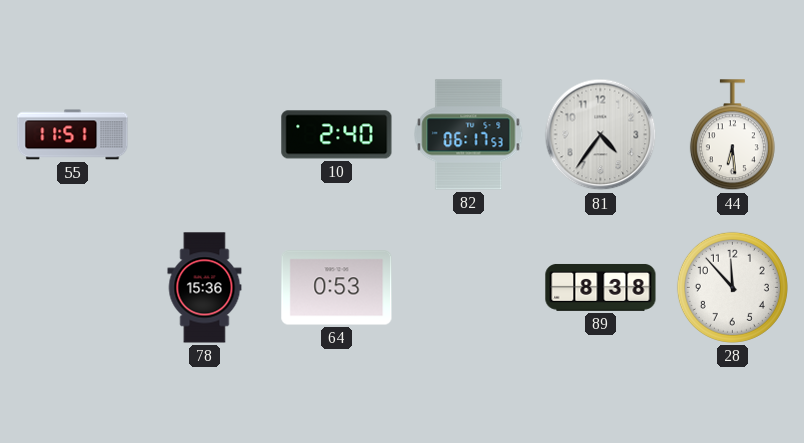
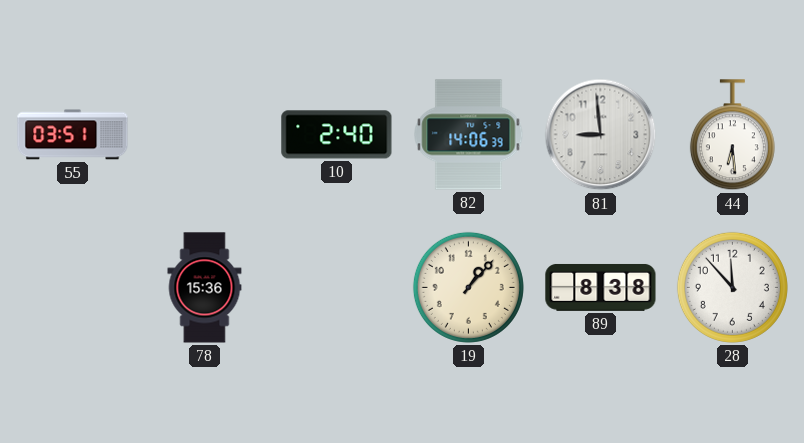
55: 11:51 -> 03:51
82: 06:17 -> 14:06
81: 4:36 -> 8:59
64: 0:53 -> none
19: none -> 1:07
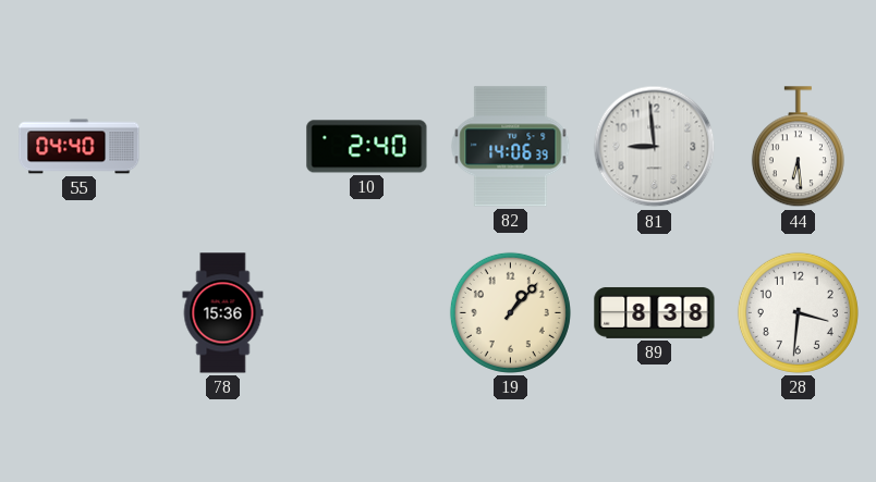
55: 03:51 -> 04:40
28: 11:53 -> 3:31
